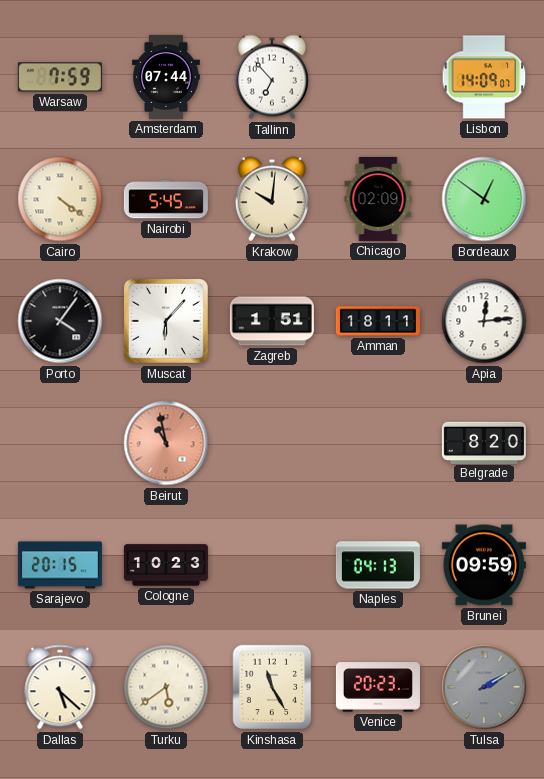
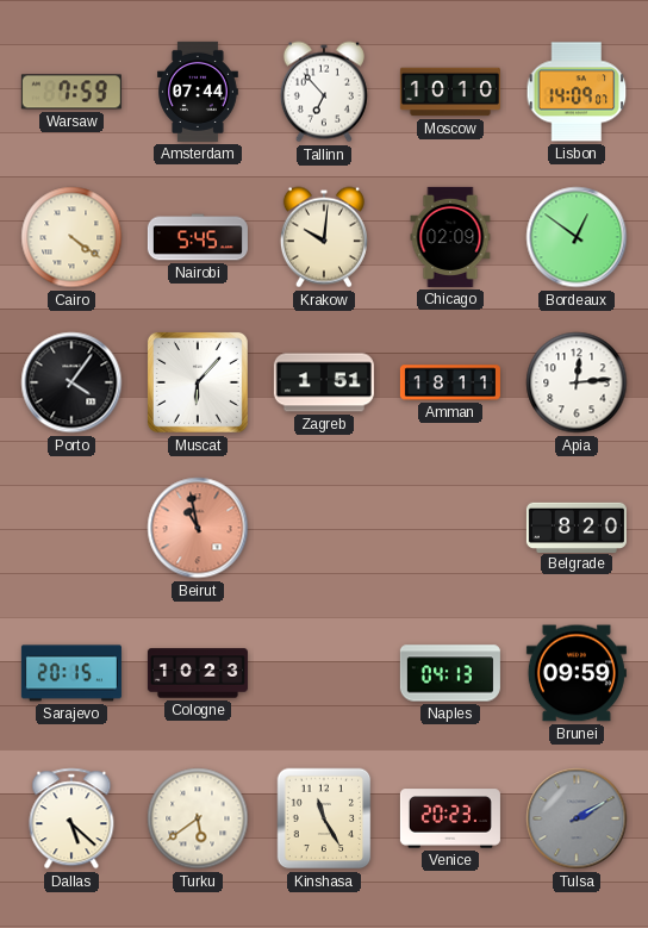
Moscow: none -> 10:10
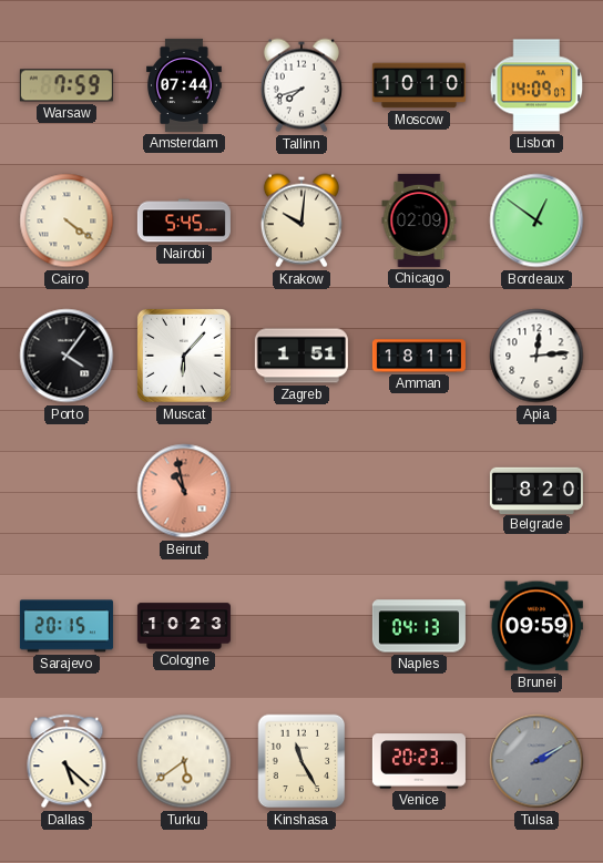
Tallinn: 6:53 -> 7:42
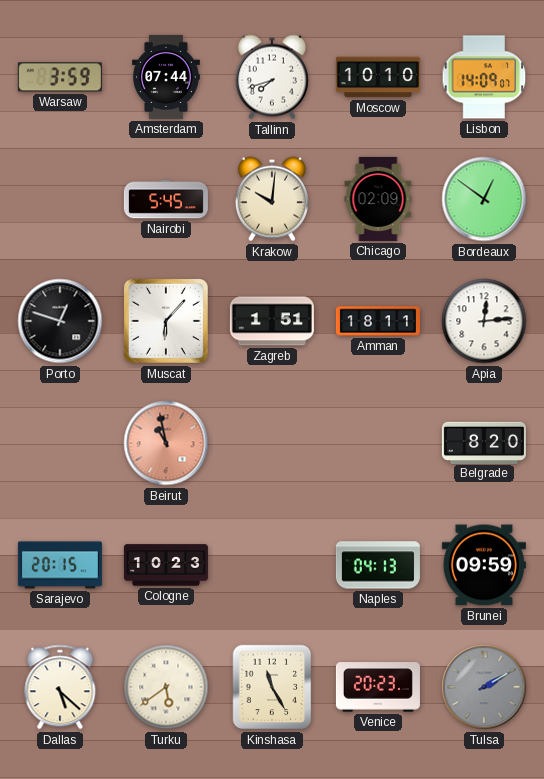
Warsaw: 7:59 -> 3:59
Cairo: 4:21 -> none
Porto: 4:06 -> 12:48
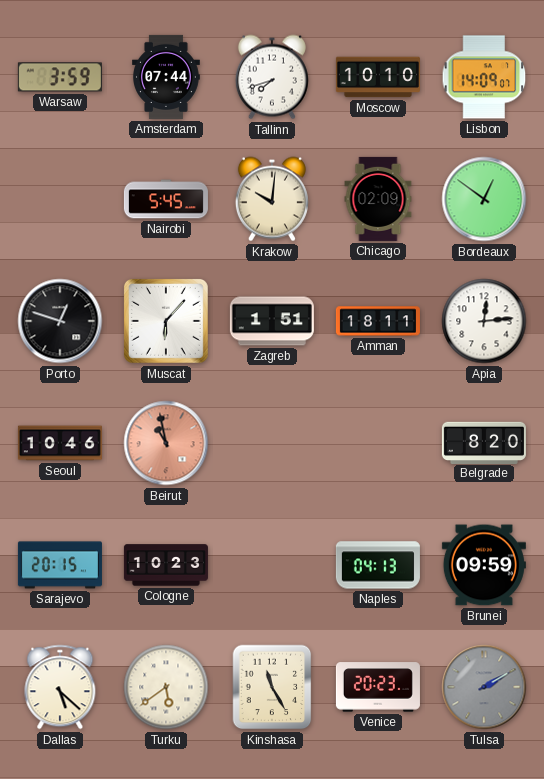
Seoul: none -> 10:46
